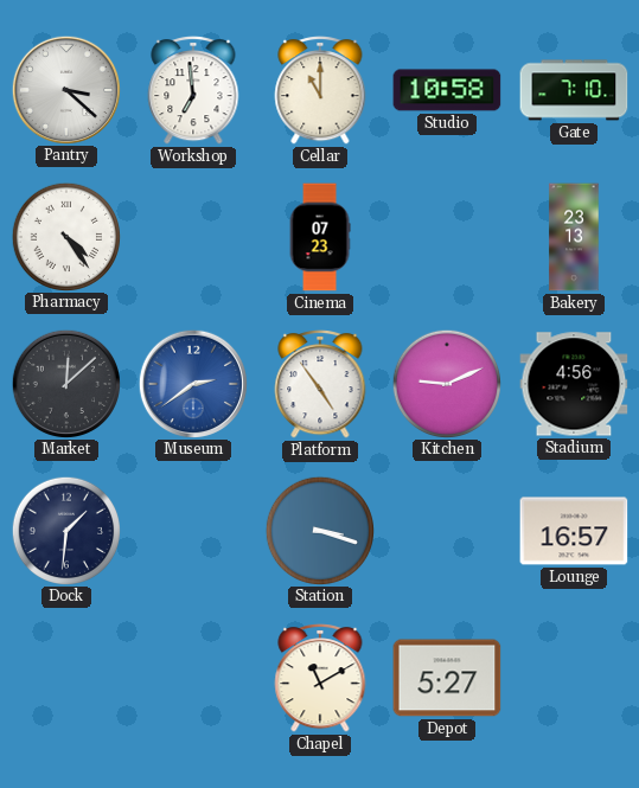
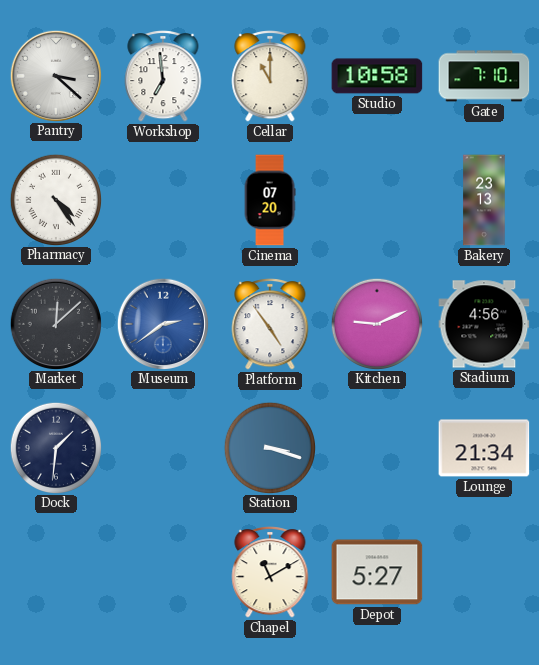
Cinema: 07:23 -> 07:20
Lounge: 16:57 -> 21:34
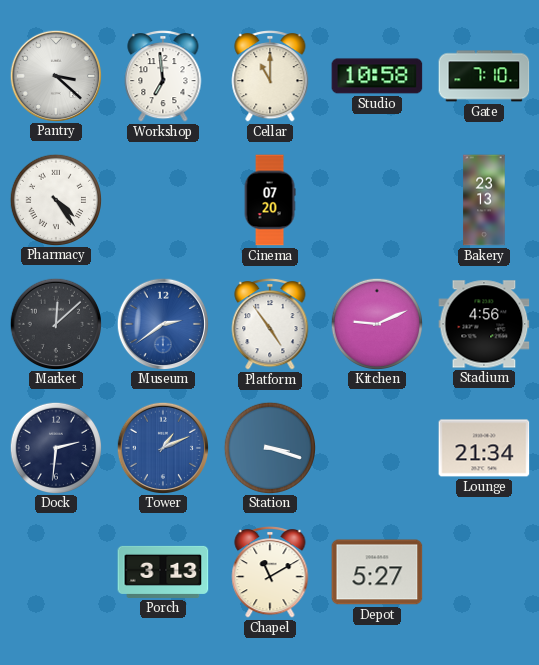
Dock: 1:31 -> 2:31
Tower: none -> 1:11
Porch: none -> 3:13
